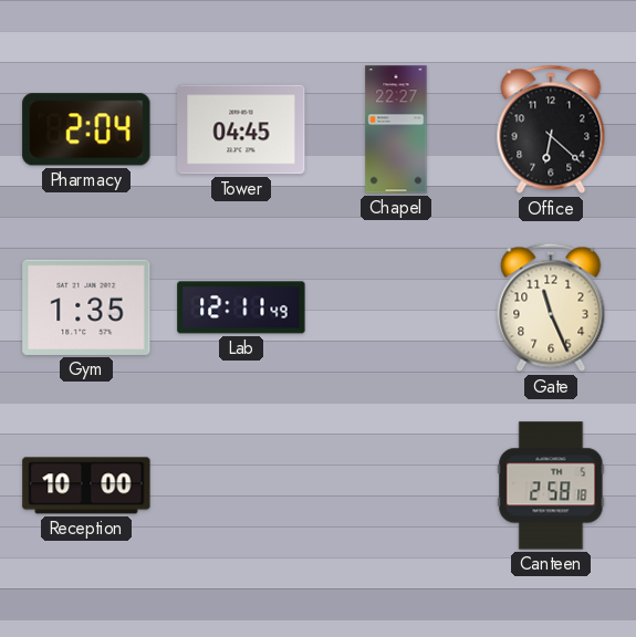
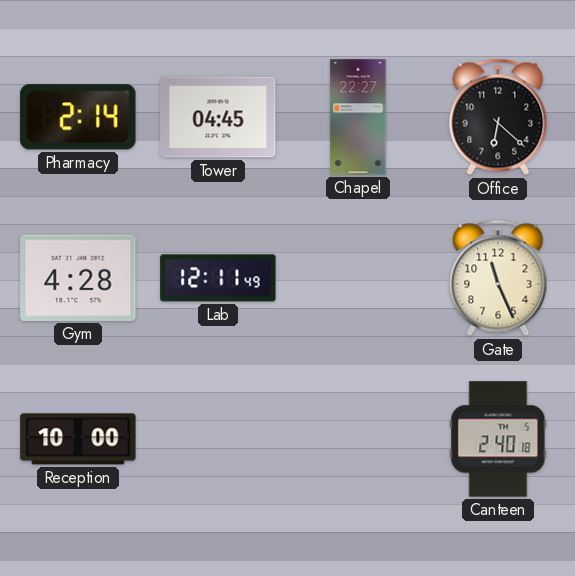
Pharmacy: 2:04 -> 2:14
Gym: 1:35 -> 4:28
Canteen: 2:58 -> 2:40
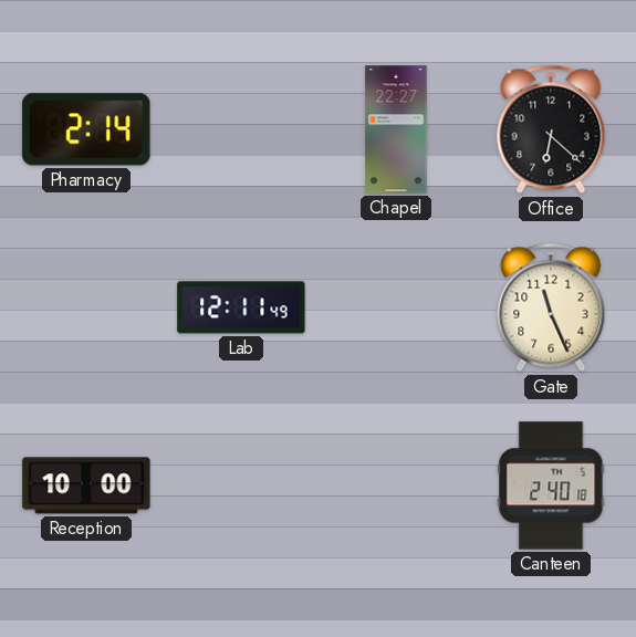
Tower: 04:45 -> none
Gym: 4:28 -> none
